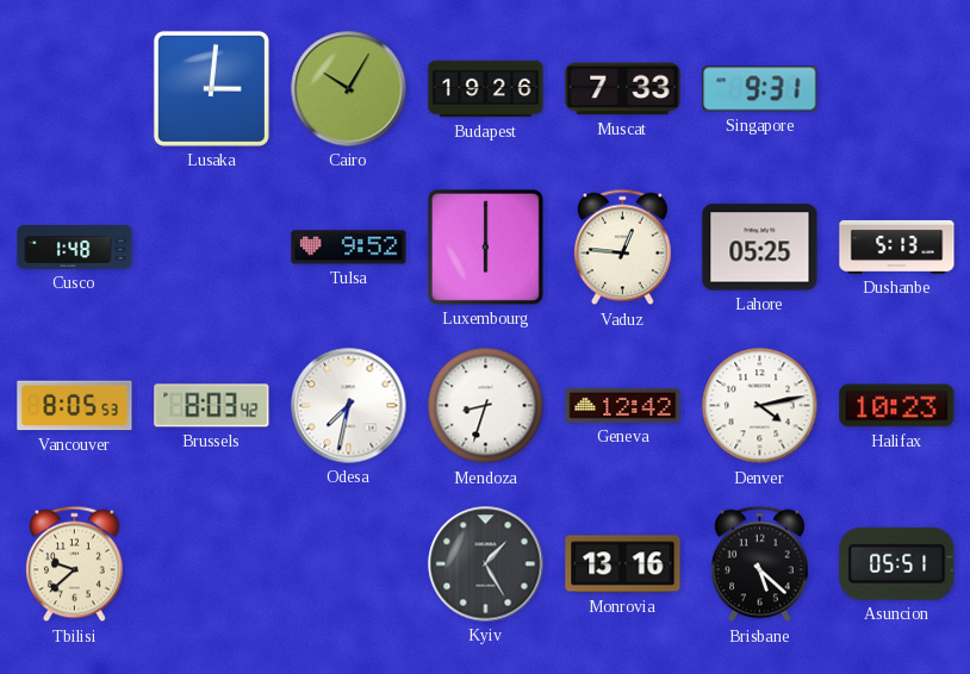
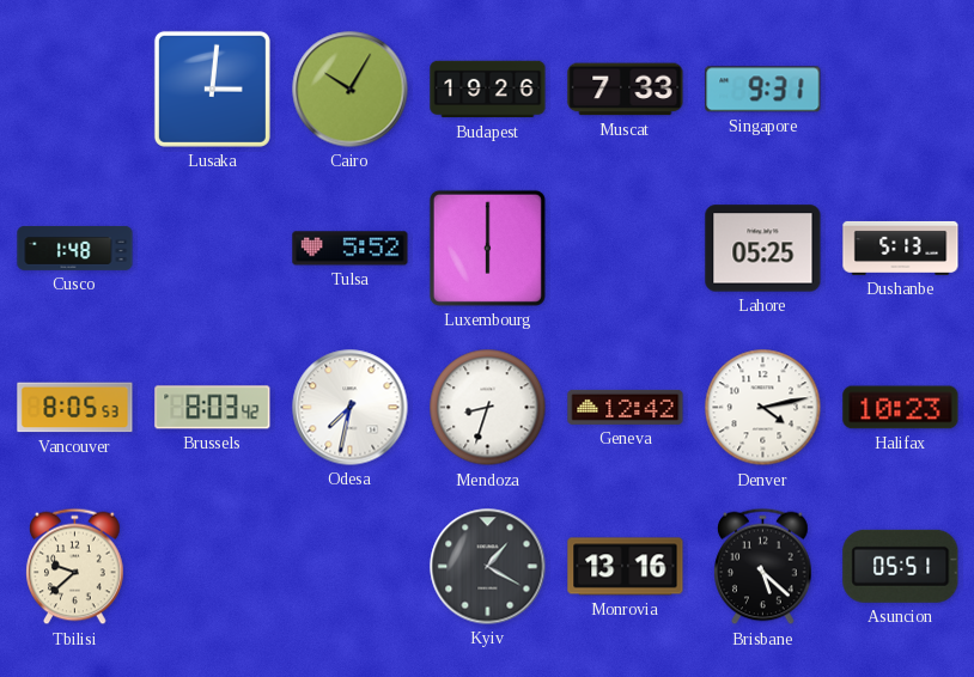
Tulsa: 9:52 -> 5:52
Vaduz: 12:46 -> none
Kyiv: 1:25 -> 1:20
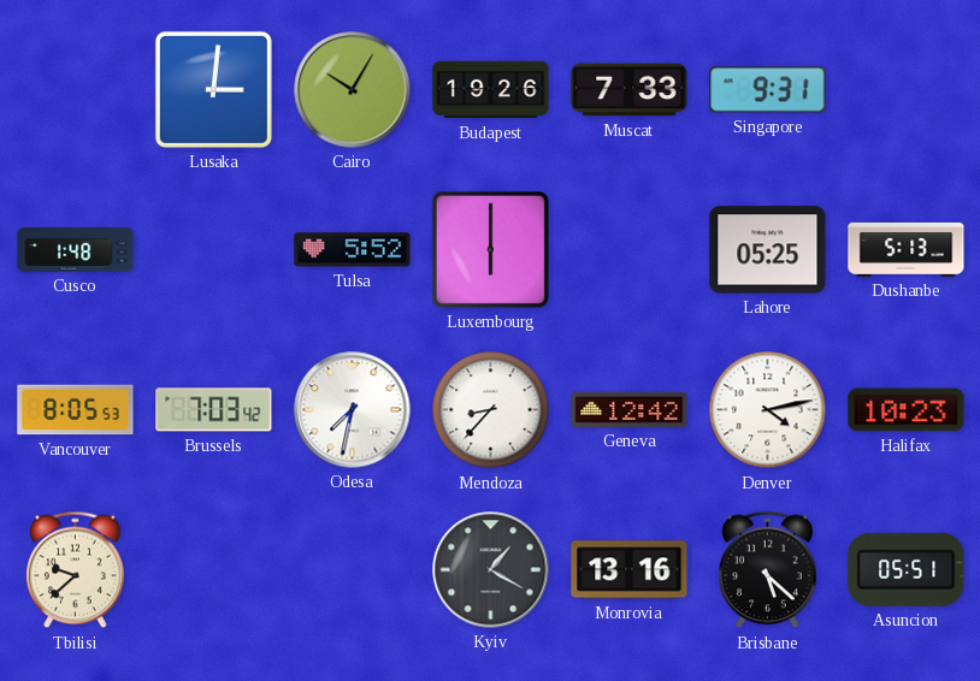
Brussels: 8:03 -> 7:03
Mendoza: 8:33 -> 8:37
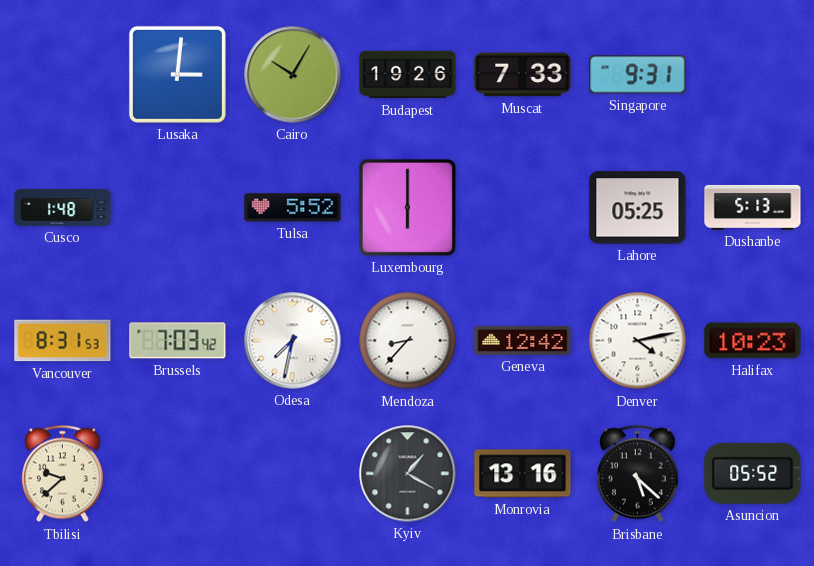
Vancouver: 8:05 -> 8:31
Asuncion: 05:51 -> 05:52
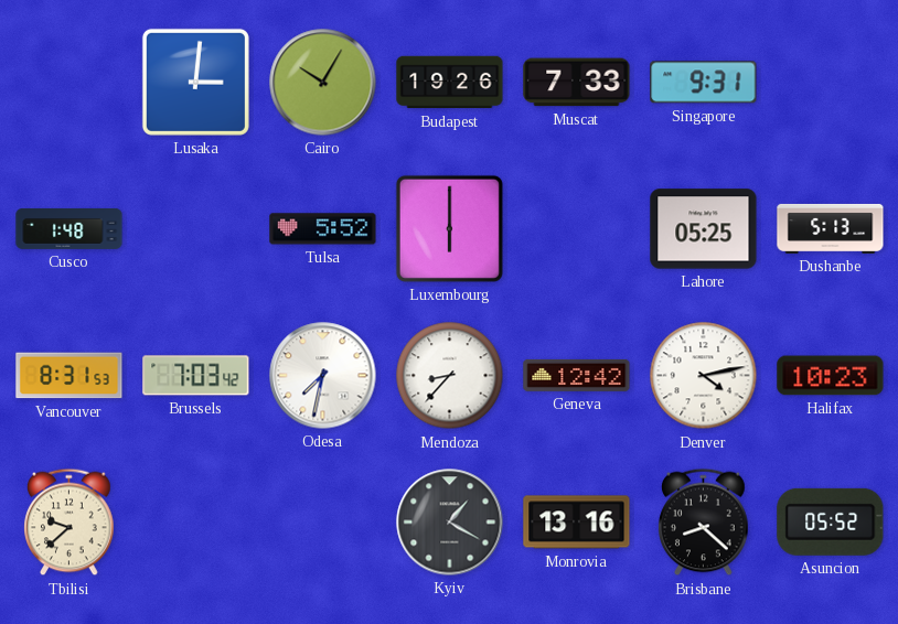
Brisbane: 5:22 -> 8:22
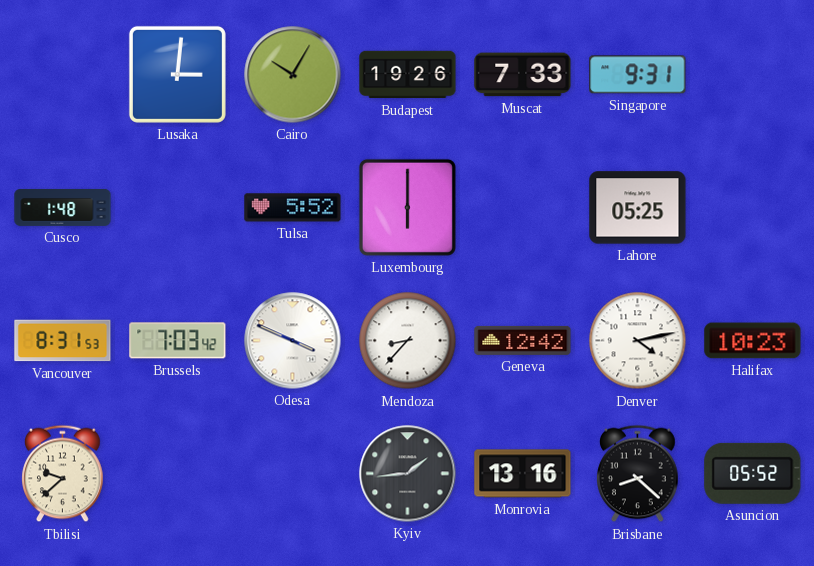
Dushanbe: 5:13 -> none
Odesa: 7:32 -> 3:49
Kyiv: 1:20 -> 1:44
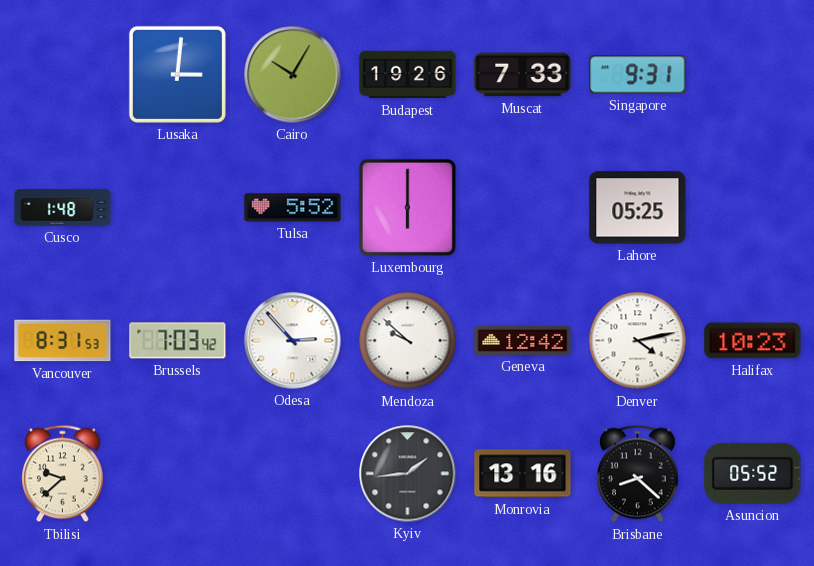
Odesa: 3:49 -> 2:53
Mendoza: 8:37 -> 9:52
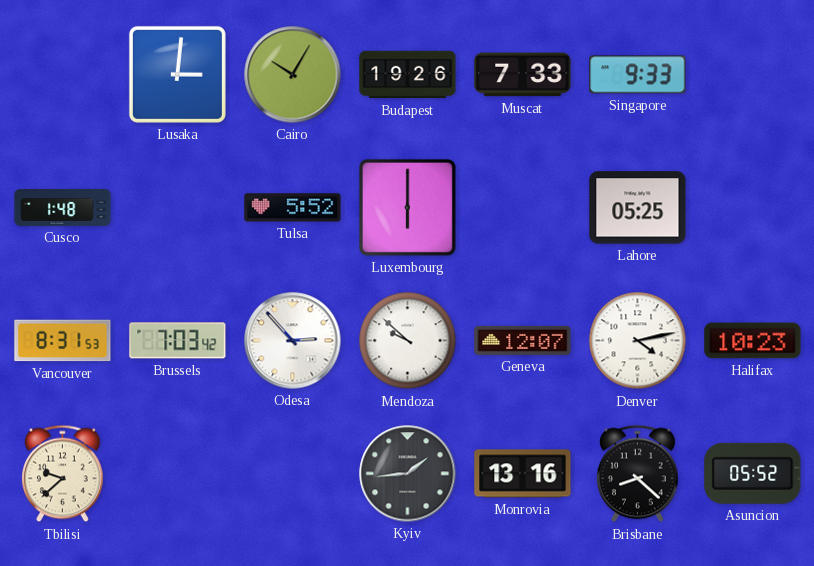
Singapore: 9:31 -> 9:33
Geneva: 12:42 -> 12:07
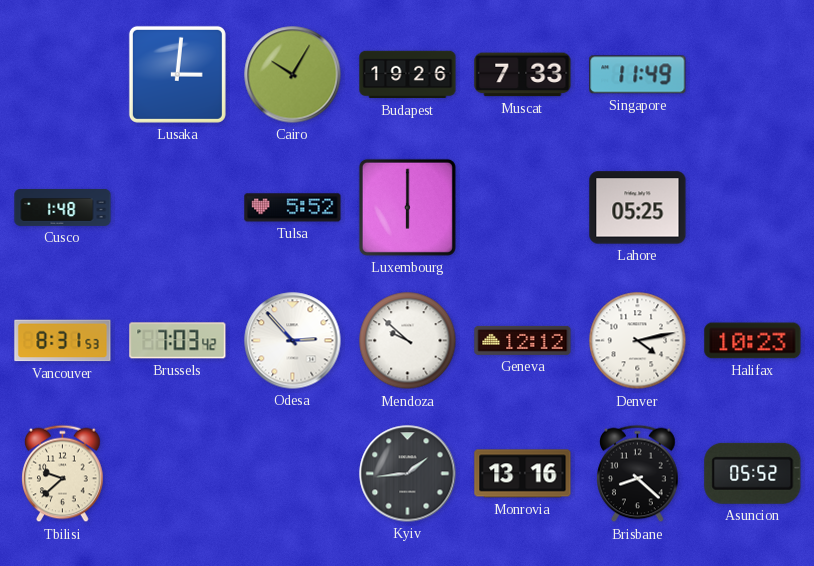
Singapore: 9:33 -> 11:49
Geneva: 12:07 -> 12:12
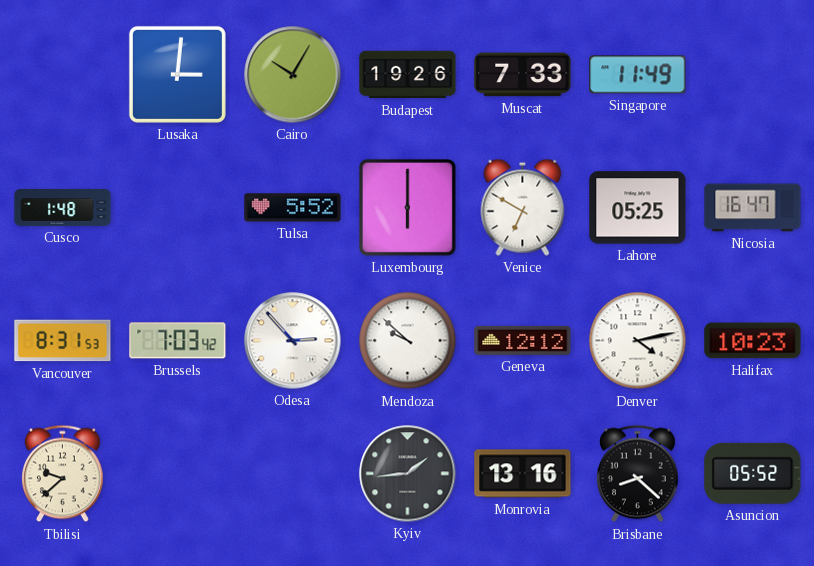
Venice: none -> 6:50
Nicosia: none -> 16:47
